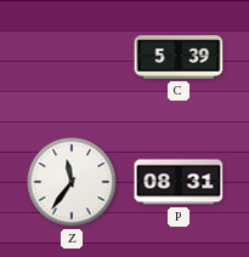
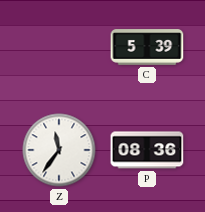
P: 08:31 -> 08:36
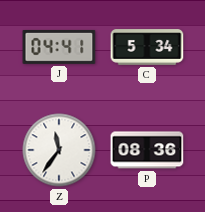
J: none -> 04:41
C: 5:39 -> 5:34
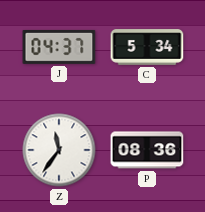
J: 04:41 -> 04:37
